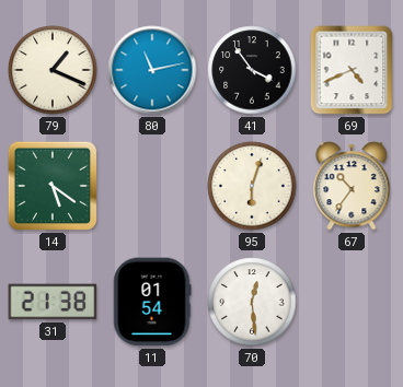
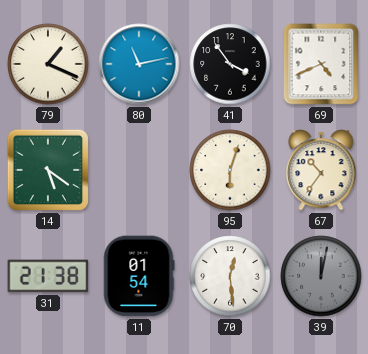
39: none -> 12:02
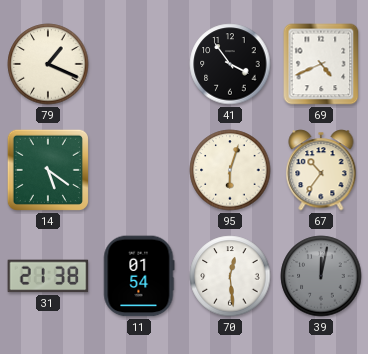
80: 11:13 -> none
